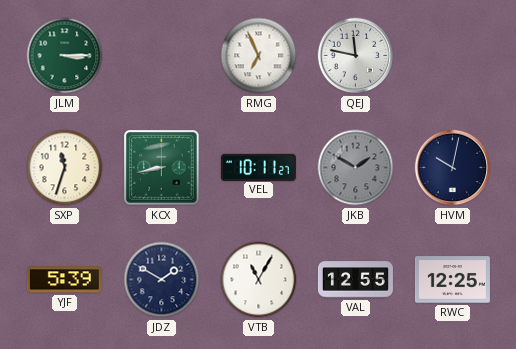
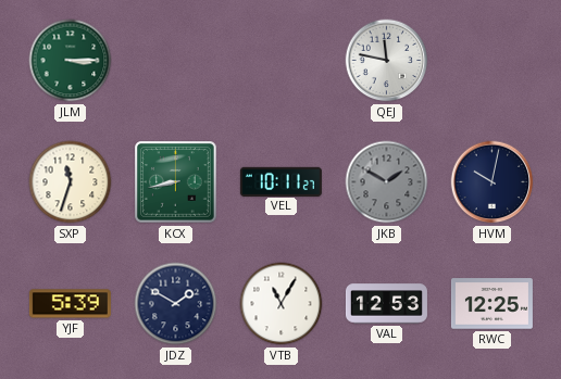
RMG: 6:56 -> none
VAL: 12:55 -> 12:53
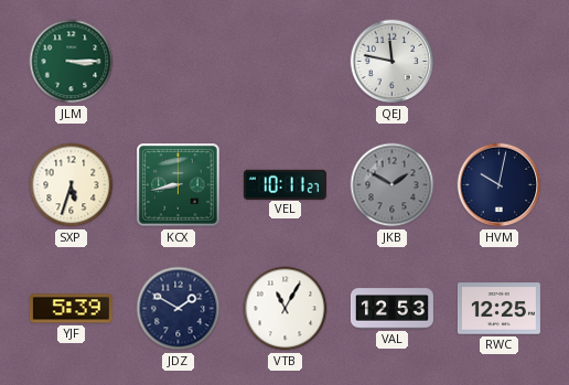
SXP: 11:33 -> 5:33
